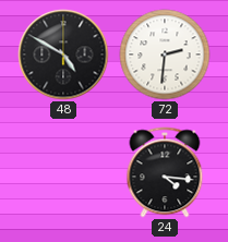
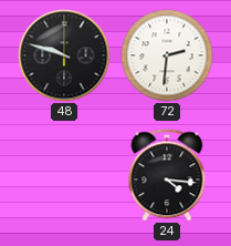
48: 4:50 -> 9:48
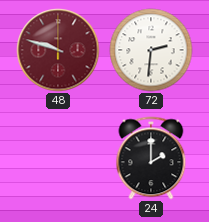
48 dial: black -> burgundy
24: 4:16 -> 2:00
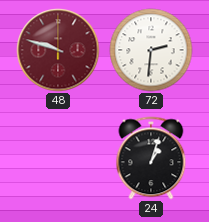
24: 2:00 -> 1:03
